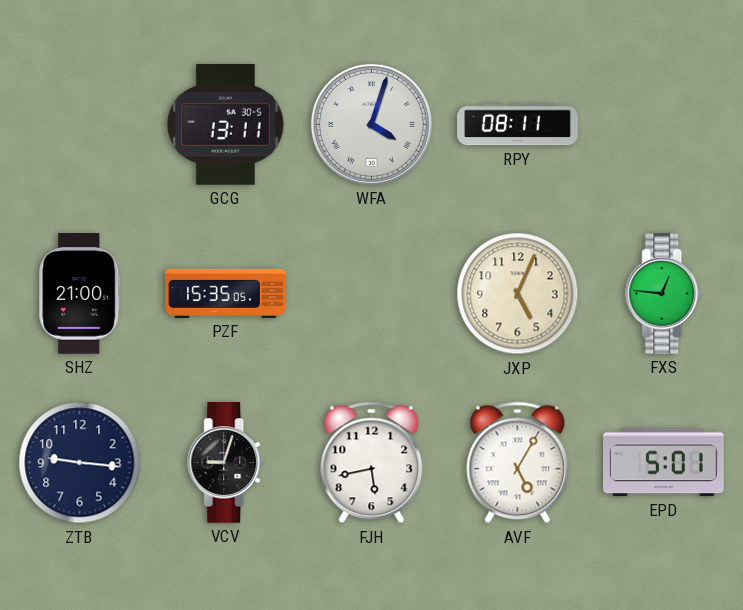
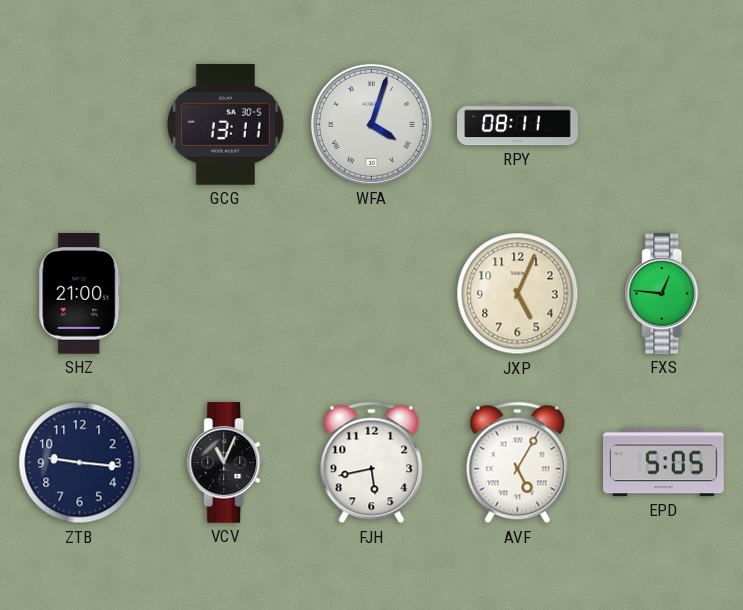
PZF: 15:35 -> none
VCV: 9:03 -> 11:04
EPD: 5:01 -> 5:05
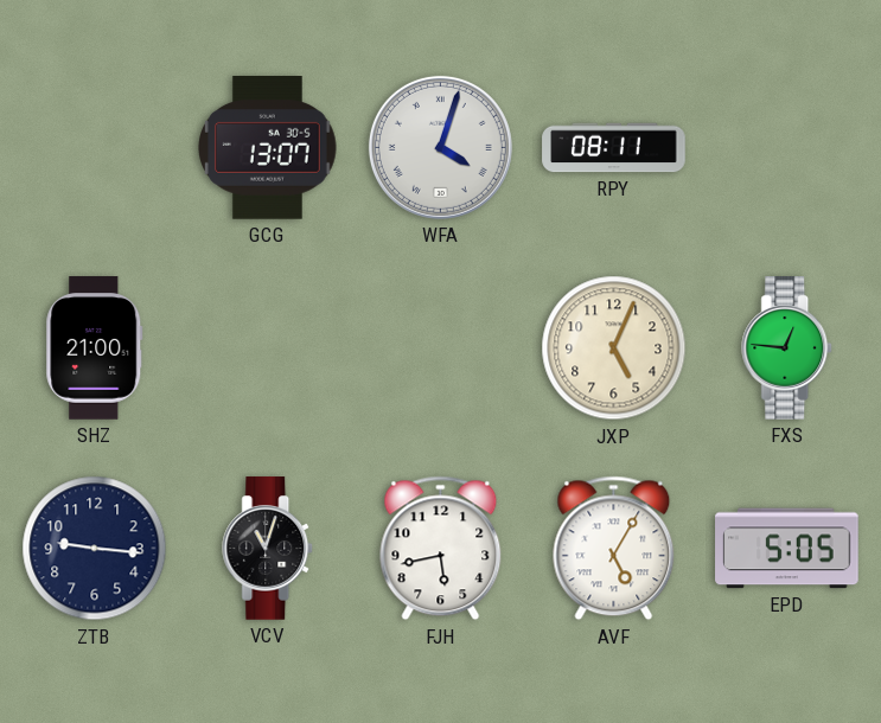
GCG: 13:11 -> 13:07
VCV: 11:04 -> 11:03
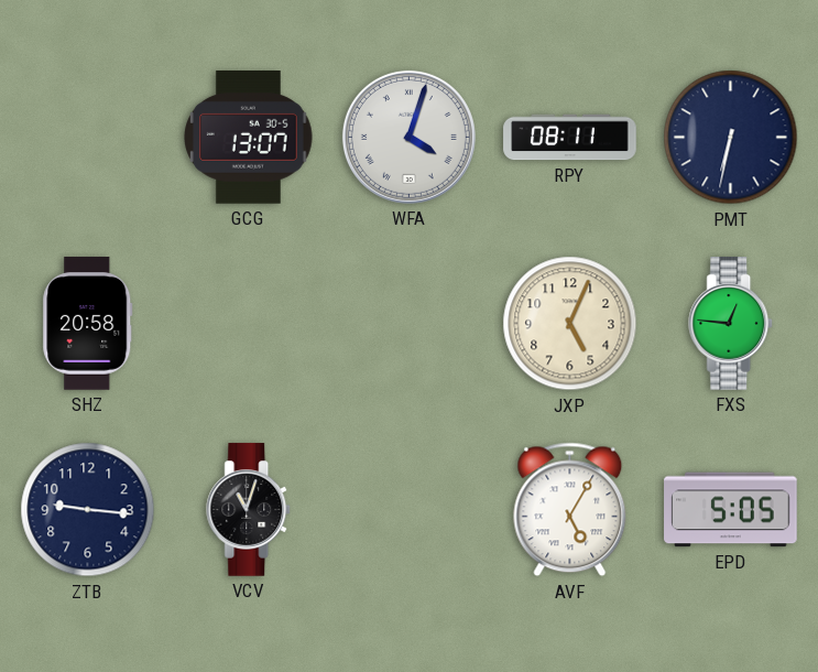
PMT: none -> 6:32
SHZ: 21:00 -> 20:58
FJH: 5:43 -> none
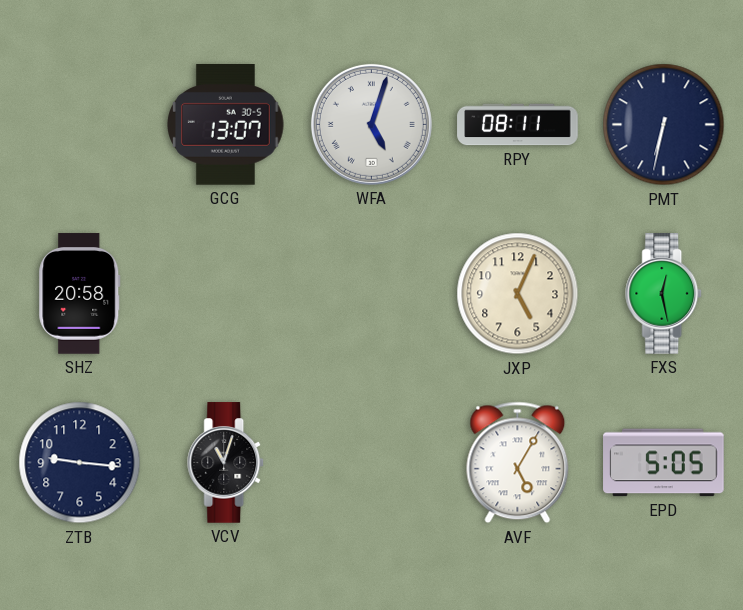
WFA: 4:03 -> 5:03
FXS: 12:46 -> 12:28
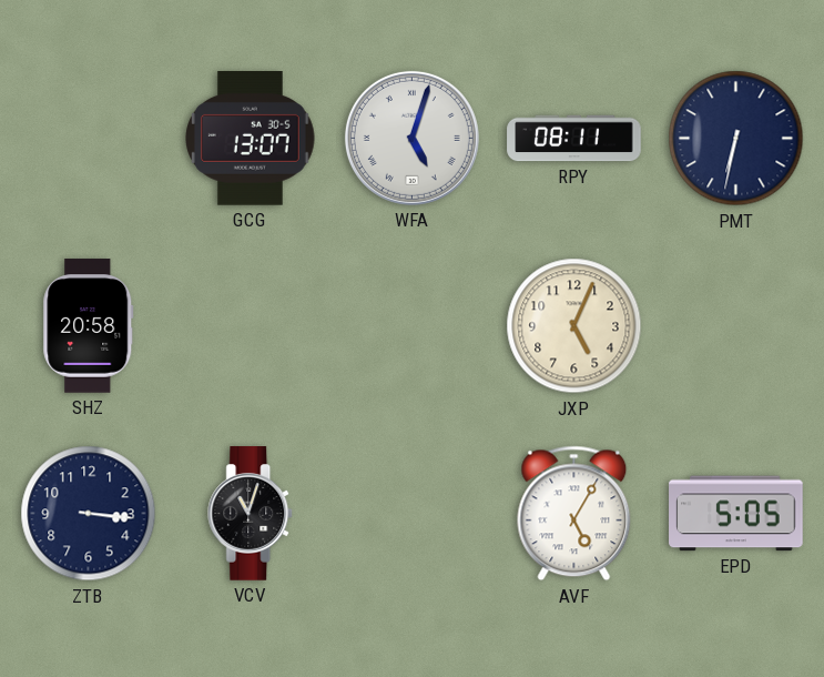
FXS: 12:28 -> none
ZTB: 9:16 -> 3:16
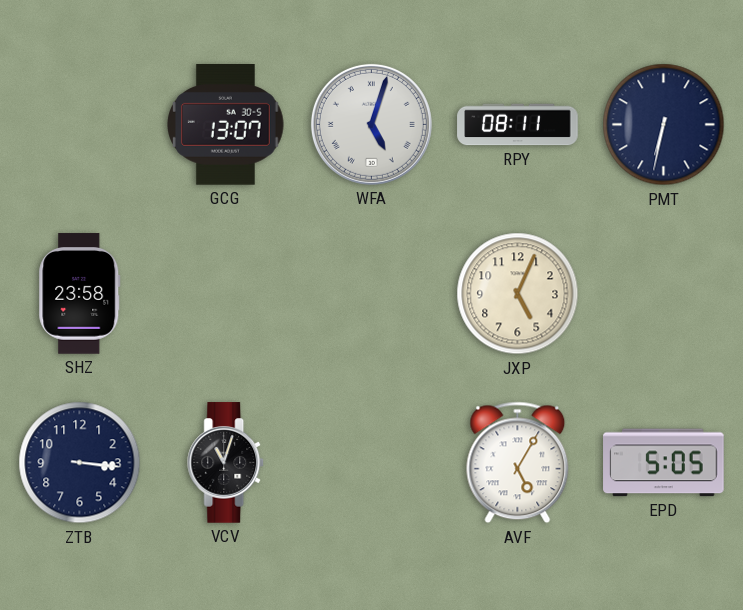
SHZ: 20:58 -> 23:58
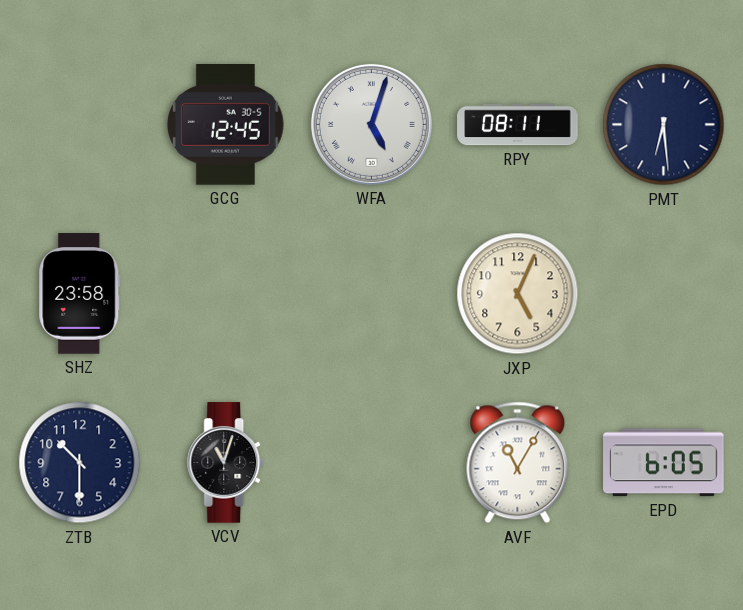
GCG: 13:07 -> 12:45
PMT: 6:32 -> 6:29
ZTB: 3:16 -> 10:30
AVF: 5:05 -> 11:05
EPD: 5:05 -> 6:05
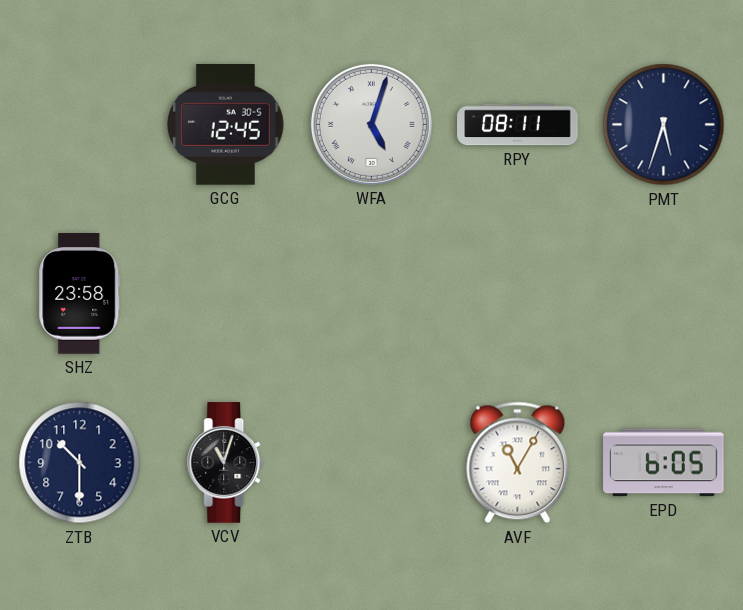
PMT: 6:29 -> 5:33
JXP: 5:04 -> none
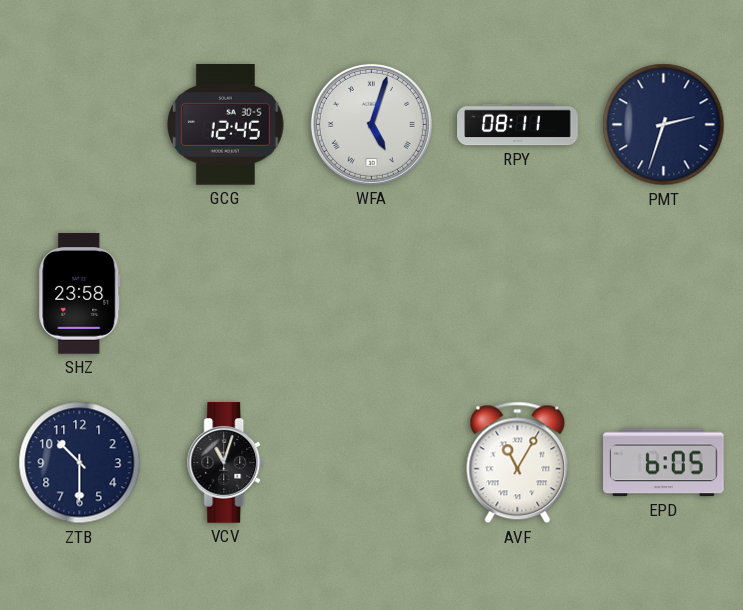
PMT: 5:33 -> 2:33
